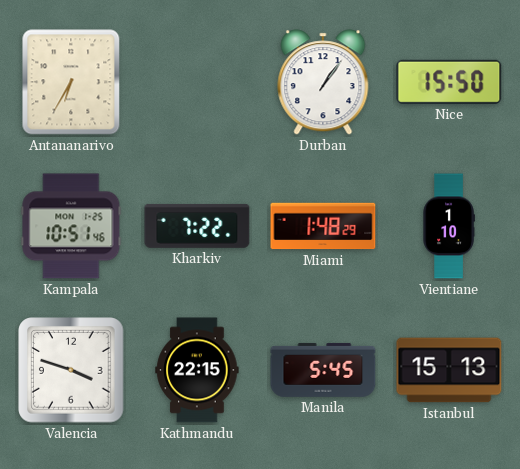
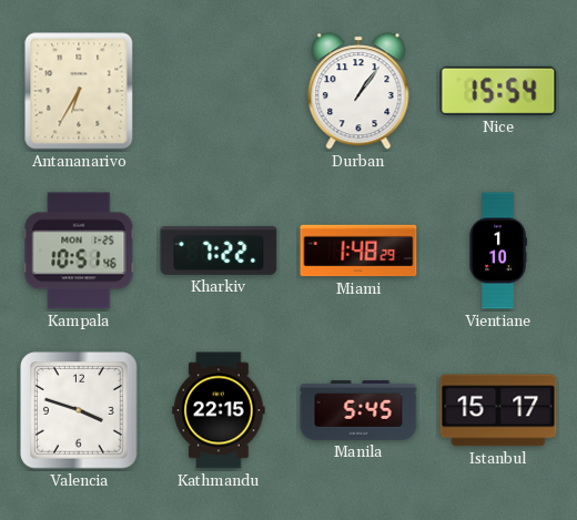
Nice: 15:50 -> 15:54
Istanbul: 15:13 -> 15:17
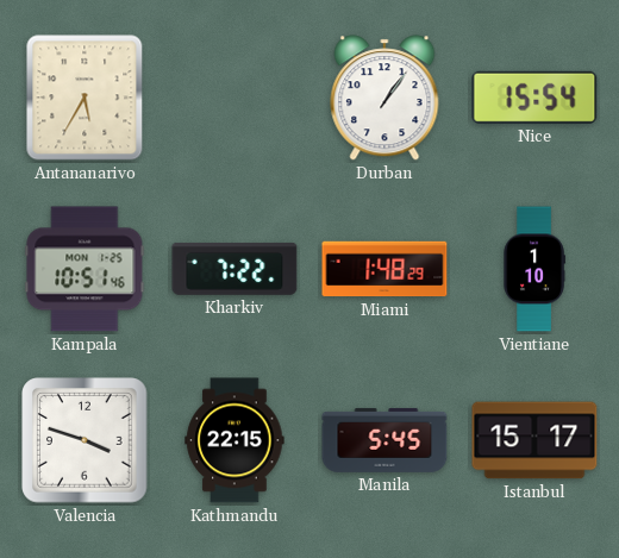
Antananarivo: 6:35 -> 5:35
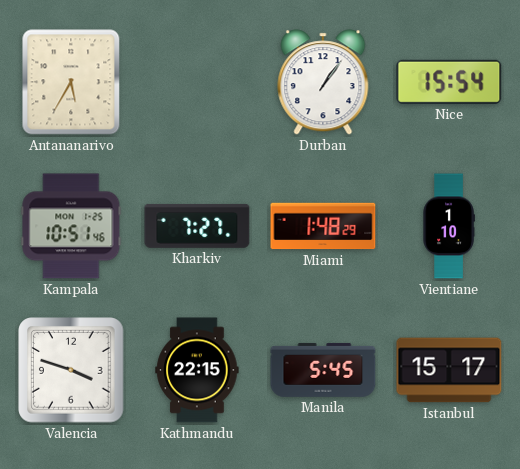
Kharkiv: 7:22 -> 7:27
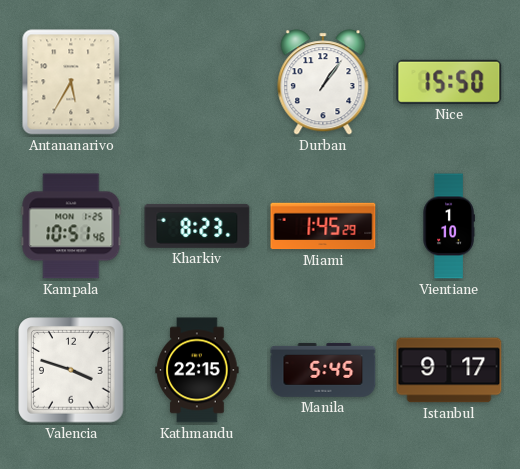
Nice: 15:54 -> 15:50
Kharkiv: 7:27 -> 8:23
Miami: 1:48 -> 1:45
Istanbul: 15:17 -> 9:17
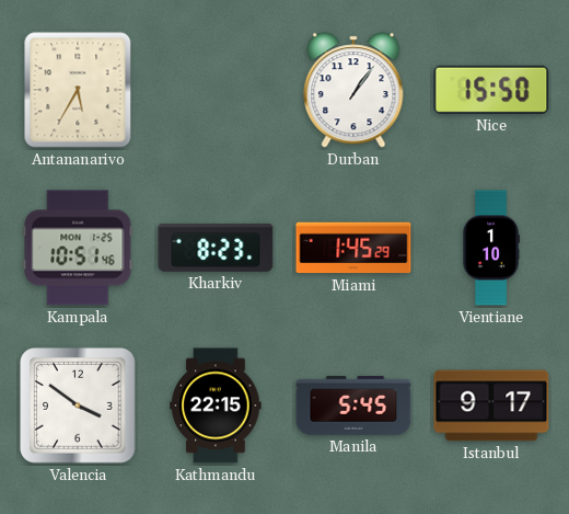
Valencia: 3:48 -> 3:51
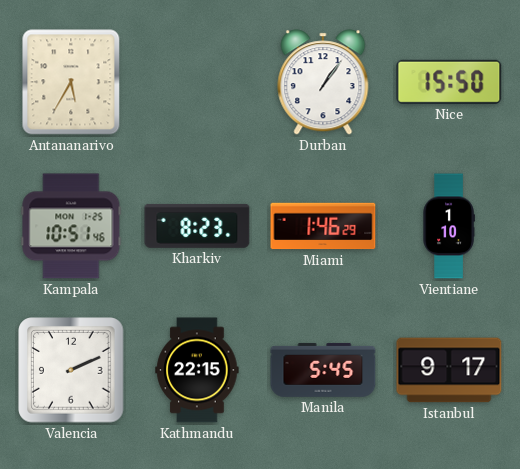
Miami: 1:45 -> 1:46
Valencia: 3:51 -> 2:11
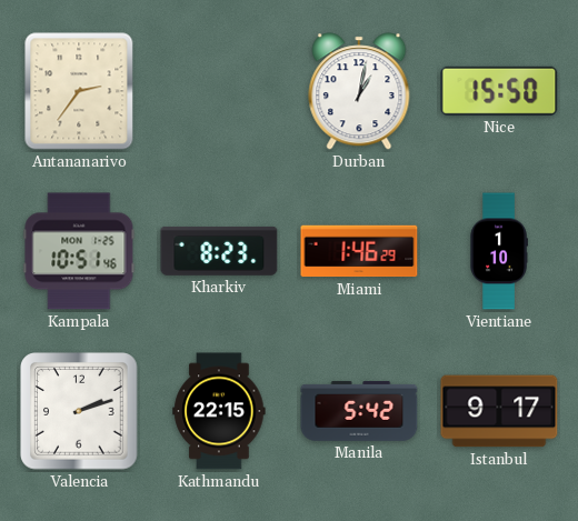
Antananarivo: 5:35 -> 2:36
Durban: 1:06 -> 1:02
Valencia: 2:11 -> 2:12
Manila: 5:45 -> 5:42
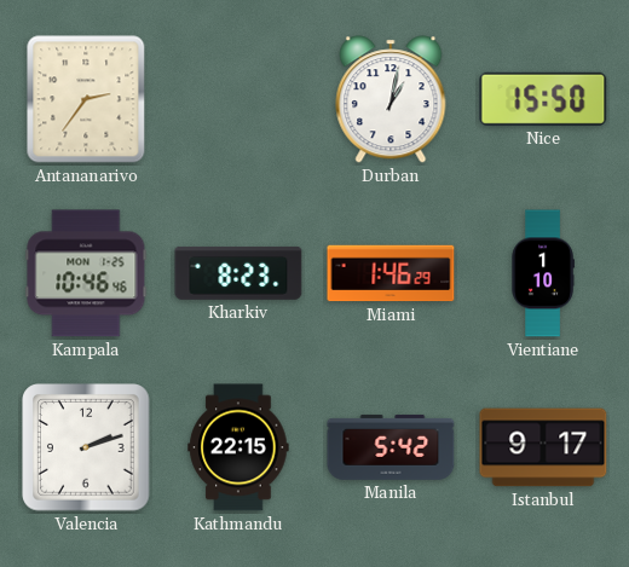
Kampala: 10:51 -> 10:46
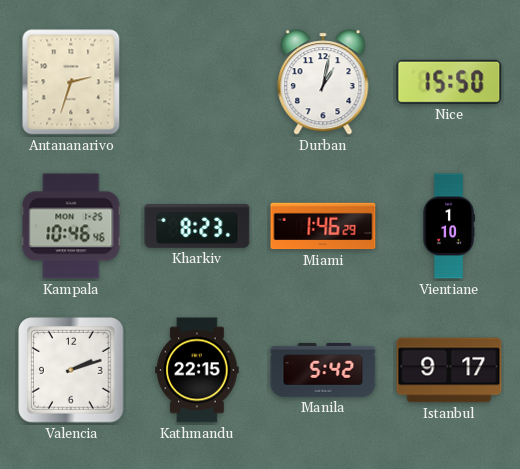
Antananarivo: 2:36 -> 2:33
